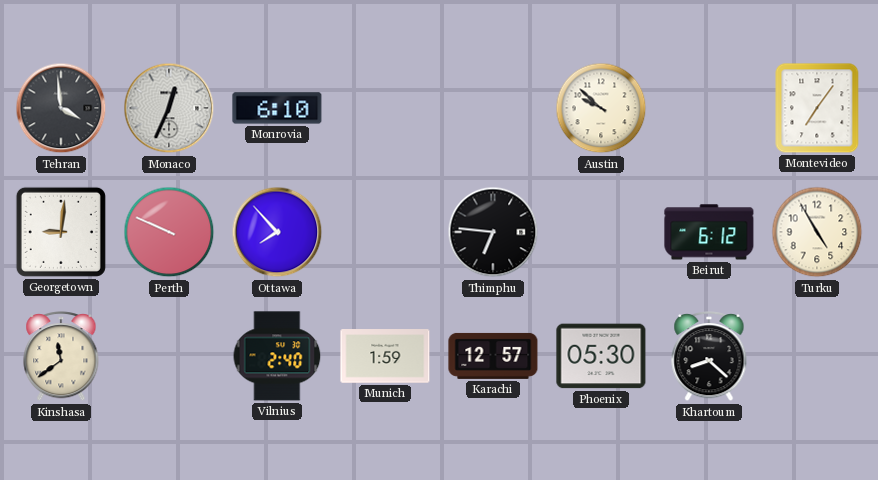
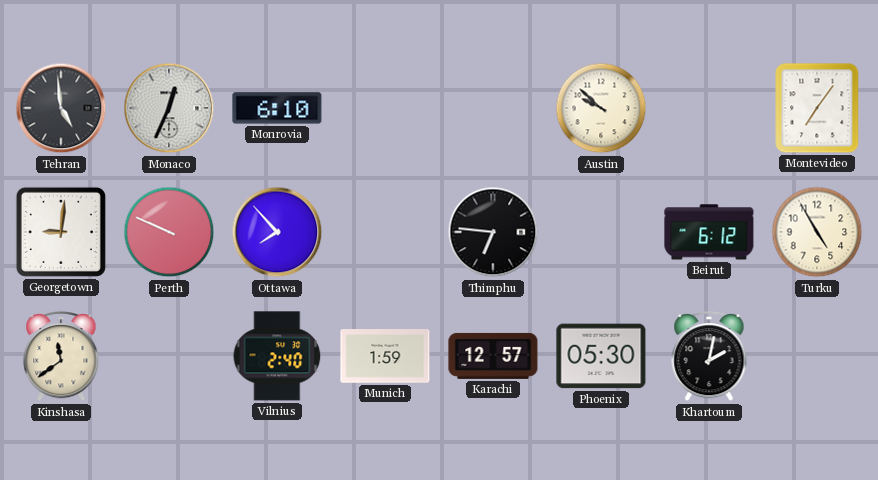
Tehran: 3:59 -> 4:59
Khartoum: 8:22 -> 2:02
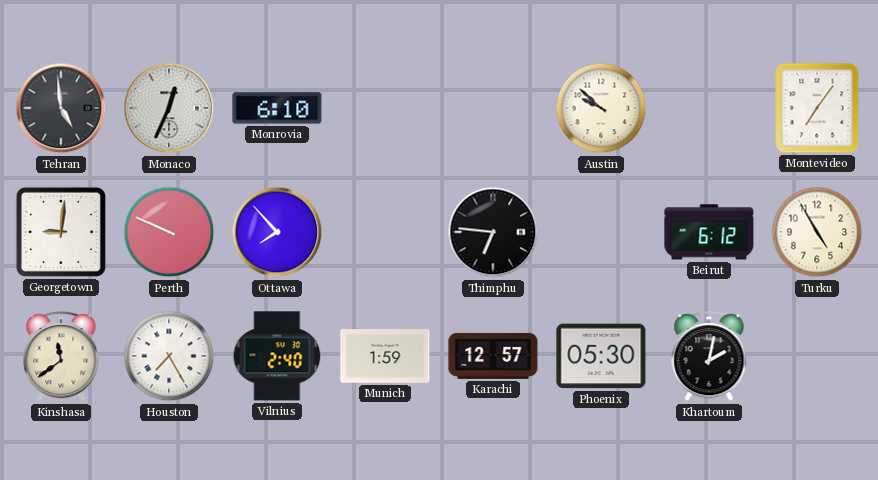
Houston: none -> 7:25
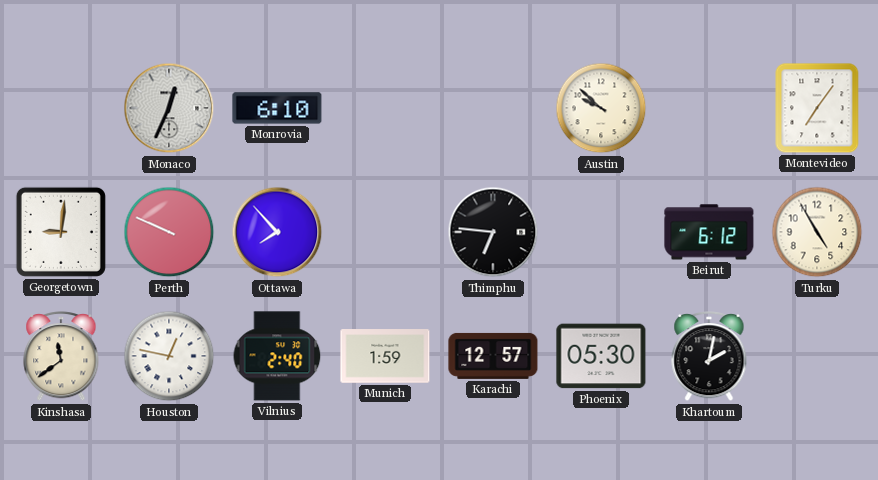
Tehran: 4:59 -> none
Houston: 7:25 -> 12:47
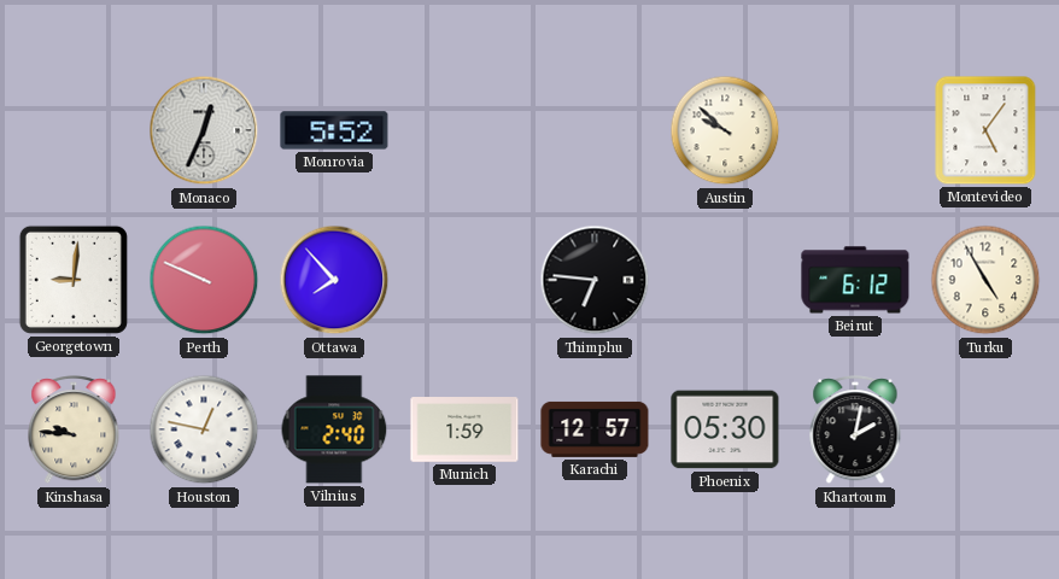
Monrovia: 6:10 -> 5:52
Montevideo: 7:06 -> 5:06
Kinshasa: 11:39 -> 9:46
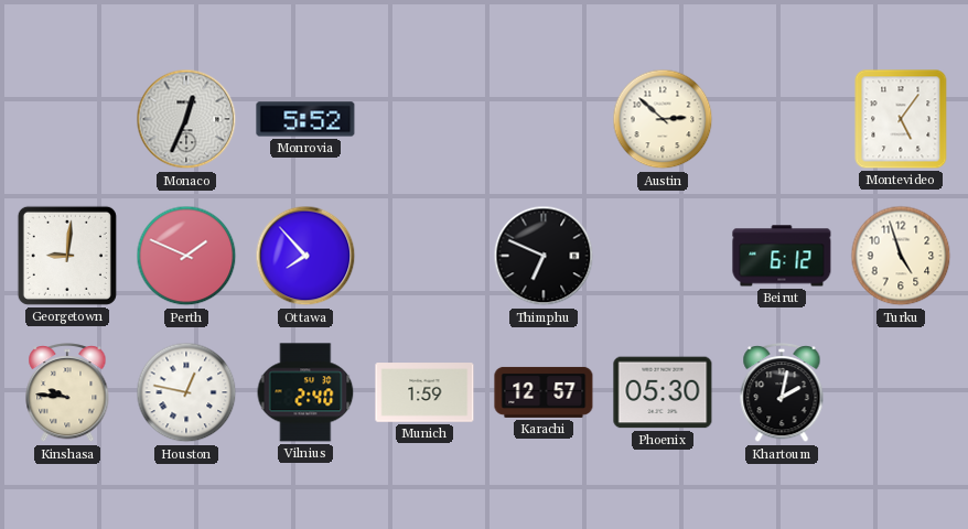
Austin: 9:52 -> 2:52
Perth: 9:49 -> 1:49
Thimphu: 6:46 -> 6:49
Turku: 4:55 -> 4:57
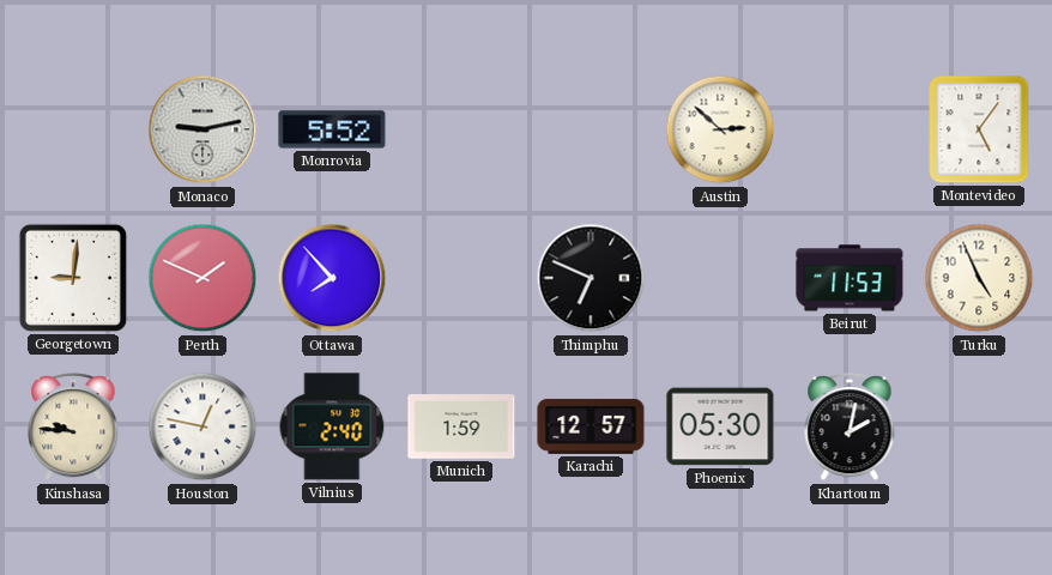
Monaco: 12:34 -> 9:13
Beirut: 6:12 -> 11:53
Turku: 4:57 -> 4:56
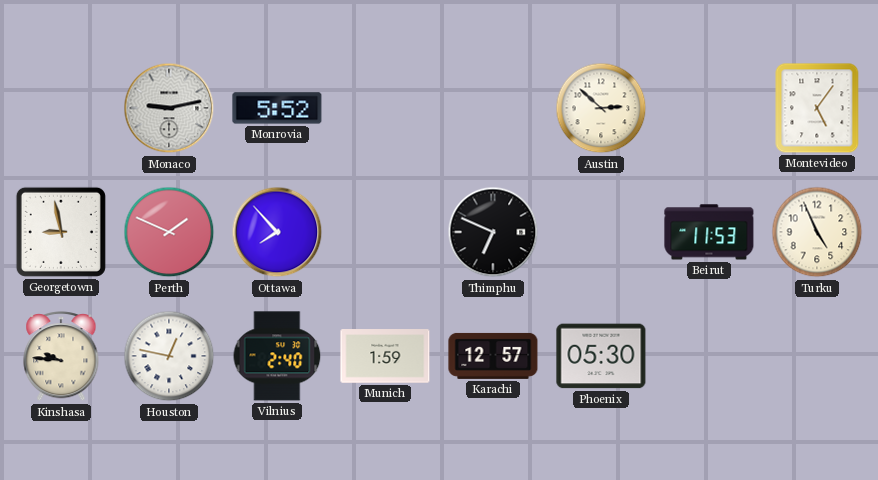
Georgetown: 9:01 -> 8:58
Khartoum: 2:02 -> none
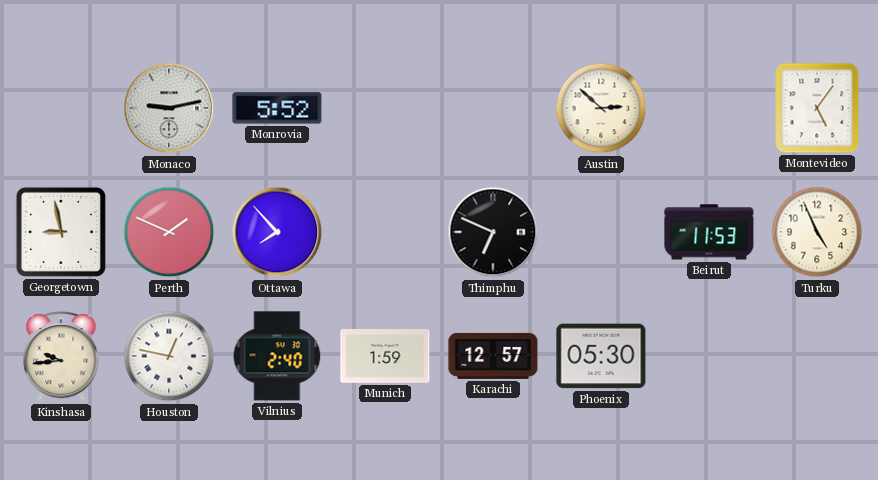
Kinshasa: 9:46 -> 9:44
